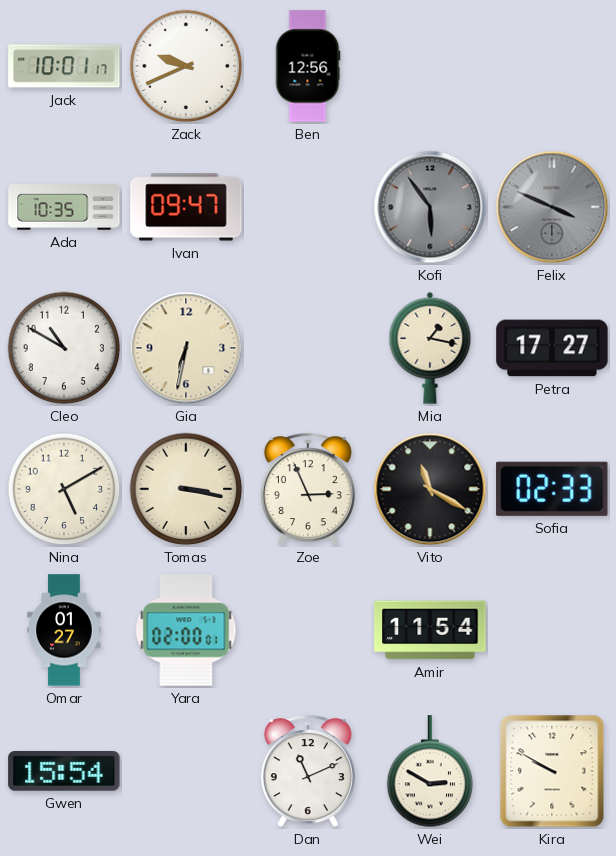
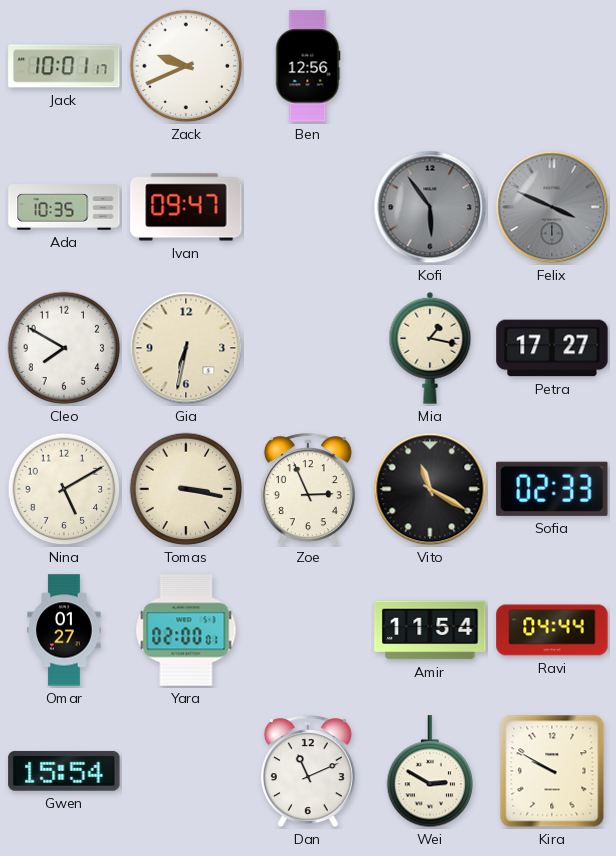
Cleo: 10:50 -> 7:50
Ravi: none -> 04:44
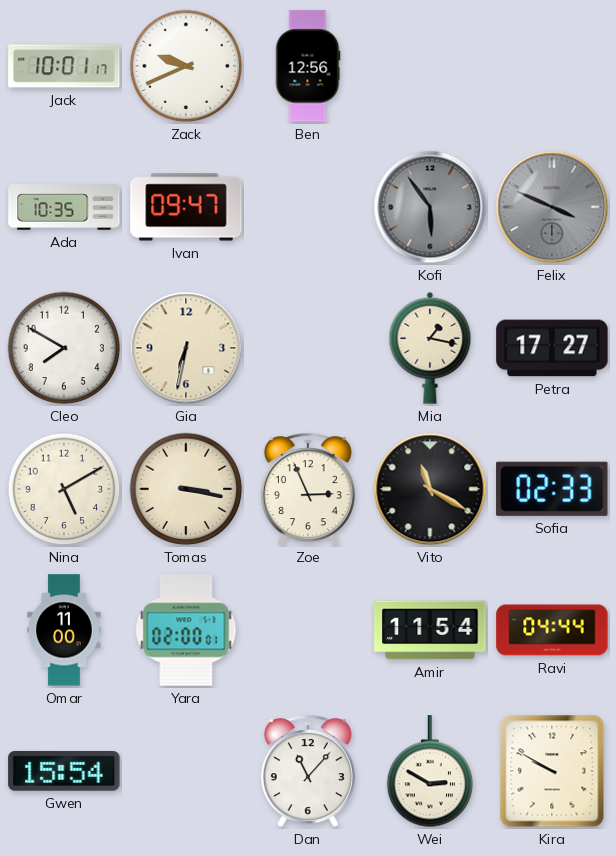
Omar: 01:27 -> 11:00
Dan: 11:11 -> 11:07
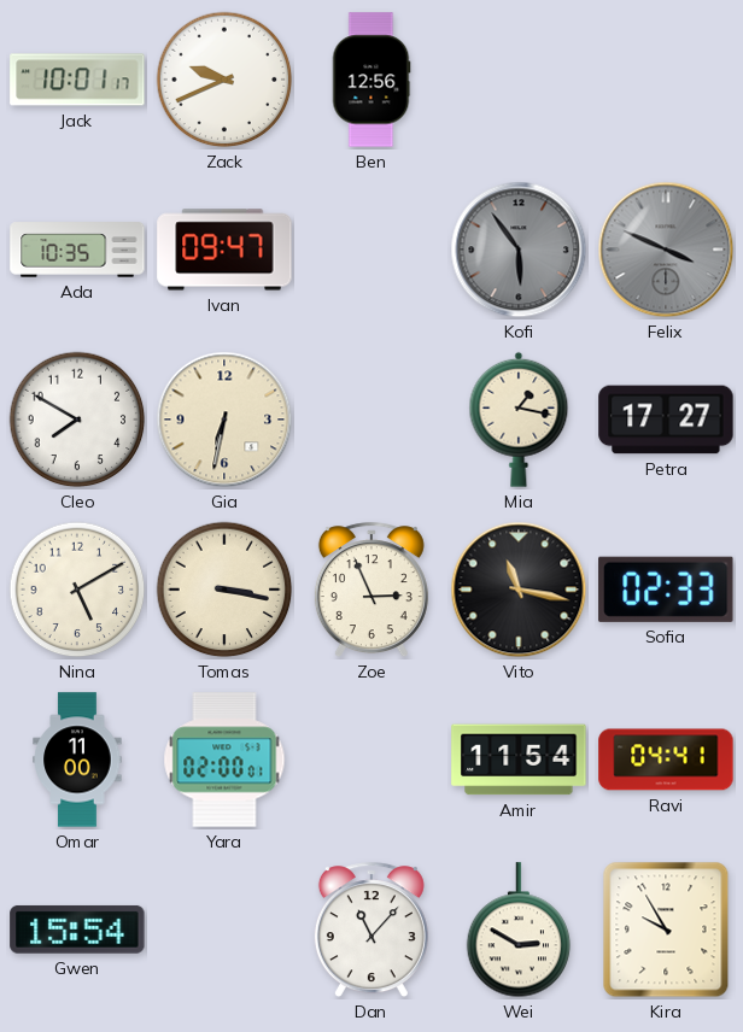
Vito: 11:20 -> 11:17
Ravi: 04:44 -> 04:41
Kira: 9:50 -> 9:55
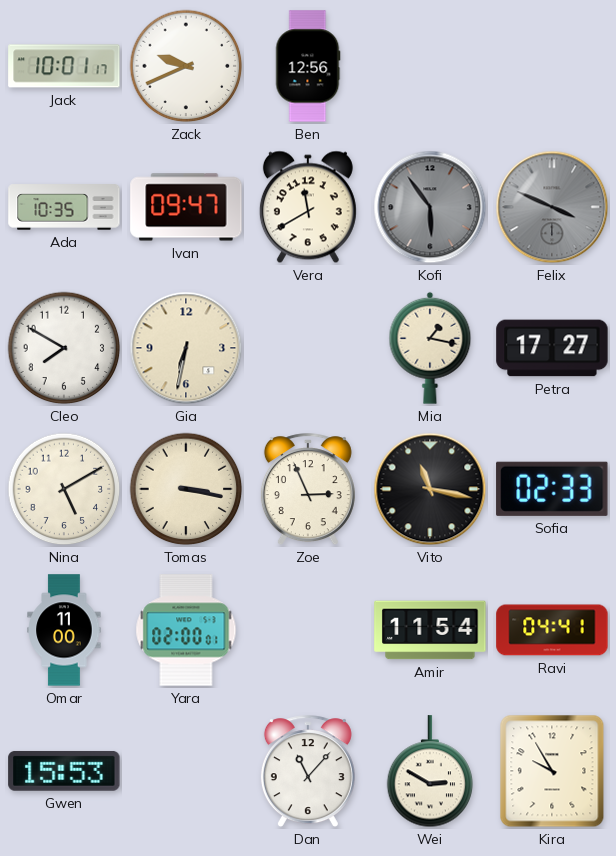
Vera: none -> 11:40
Gwen: 15:54 -> 15:53
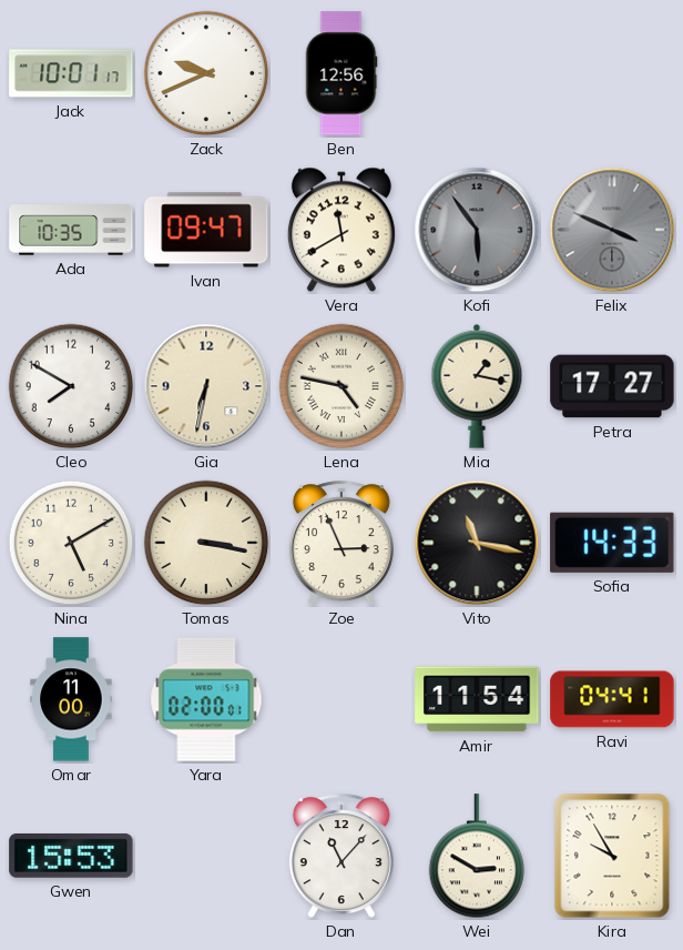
Lena: none -> 4:47
Sofia: 02:33 -> 14:33
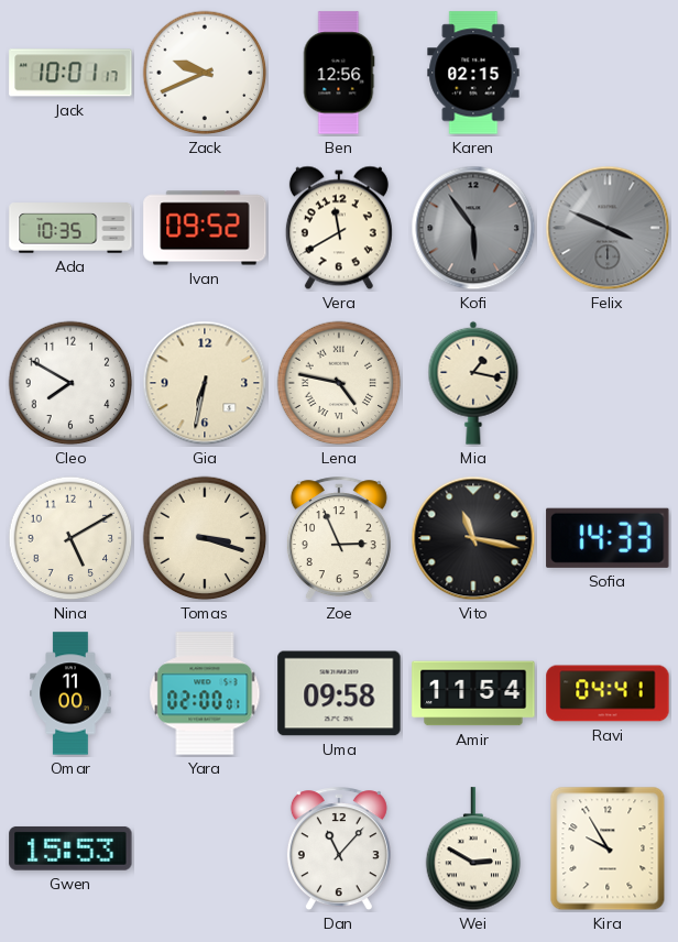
Karen: none -> 02:15
Ivan: 09:47 -> 09:52
Petra: 17:27 -> none
Tomas: 3:17 -> 3:18
Uma: none -> 09:58
